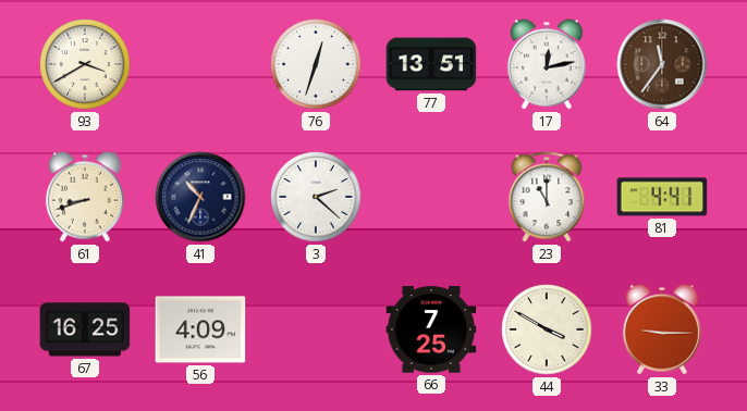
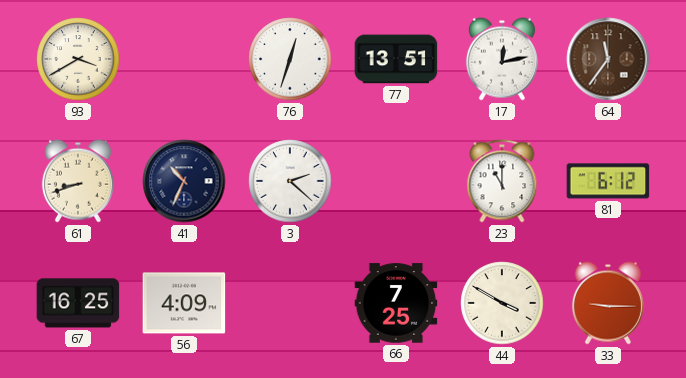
81: 4:41 -> 6:12
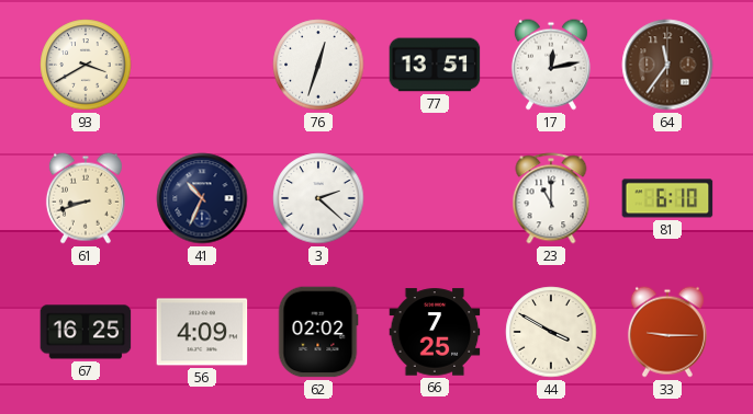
81: 6:12 -> 6:10
62: none -> 02:02
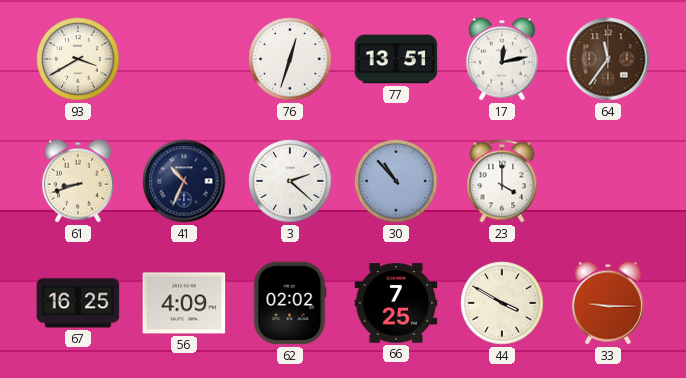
30: none -> 10:53
23: 11:00 -> 4:00
81: 6:10 -> none
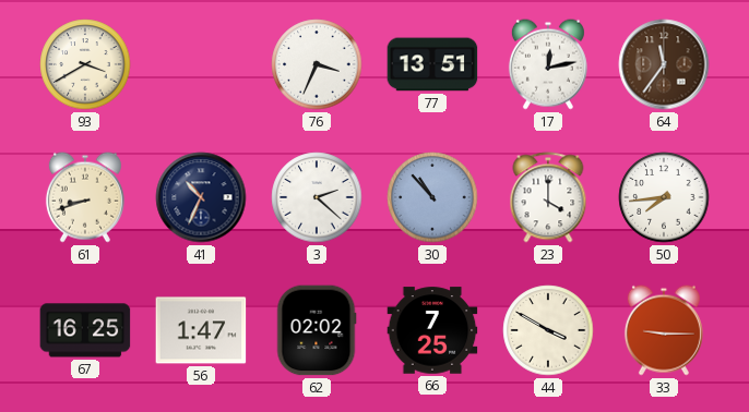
76: 12:33 -> 3:34
50: none -> 7:44
56: 4:09 -> 1:47
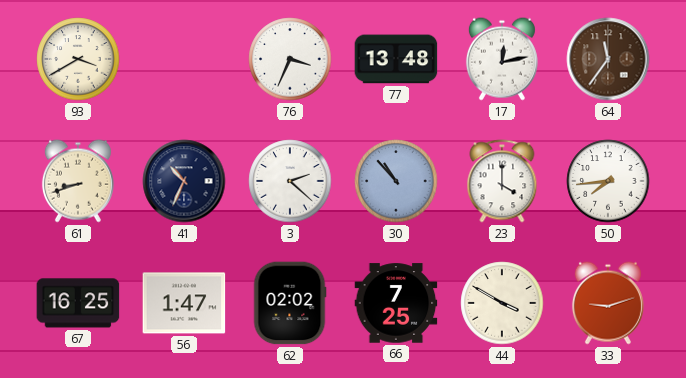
77: 13:51 -> 13:48
33: 9:15 -> 9:12
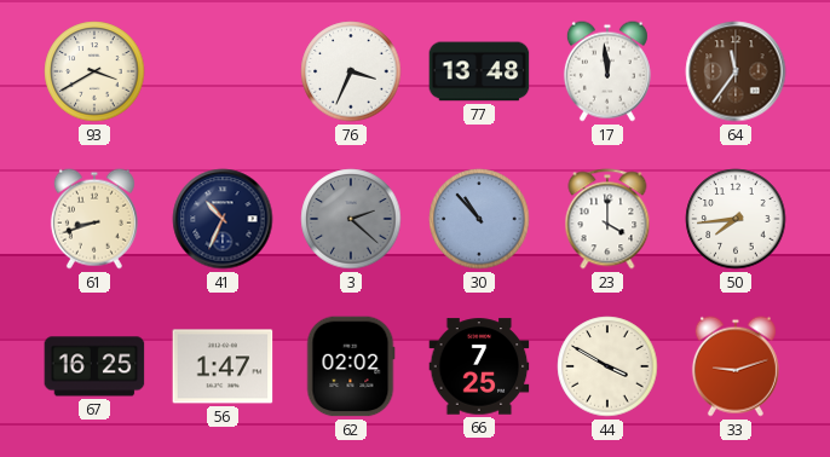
17: 12:13 -> 11:59
3 dial: white -> grey
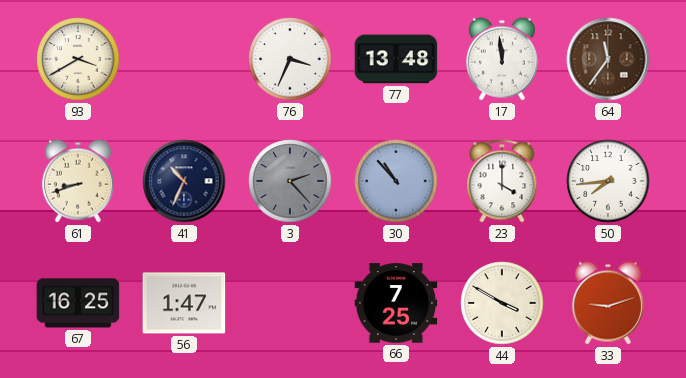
3: 2:22 -> 2:23
62: 02:02 -> none
